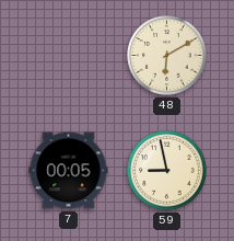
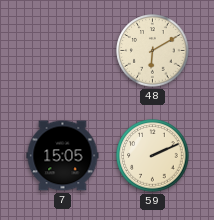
7: 00:05 -> 15:05
59: 8:58 -> 2:11
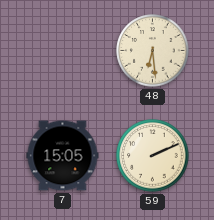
48: 6:10 -> 6:29
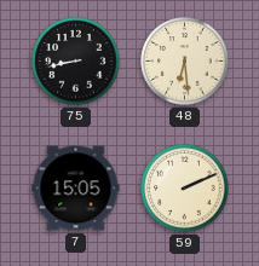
75: none -> 8:43
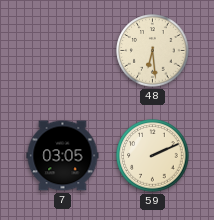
75: 8:43 -> none
7: 15:05 -> 03:05
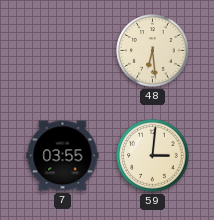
7: 03:05 -> 03:55
59: 2:11 -> 3:01
